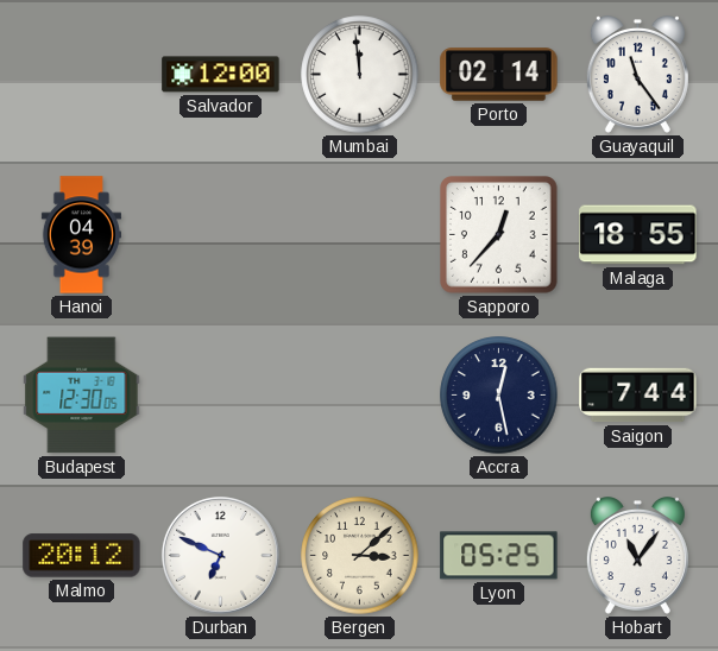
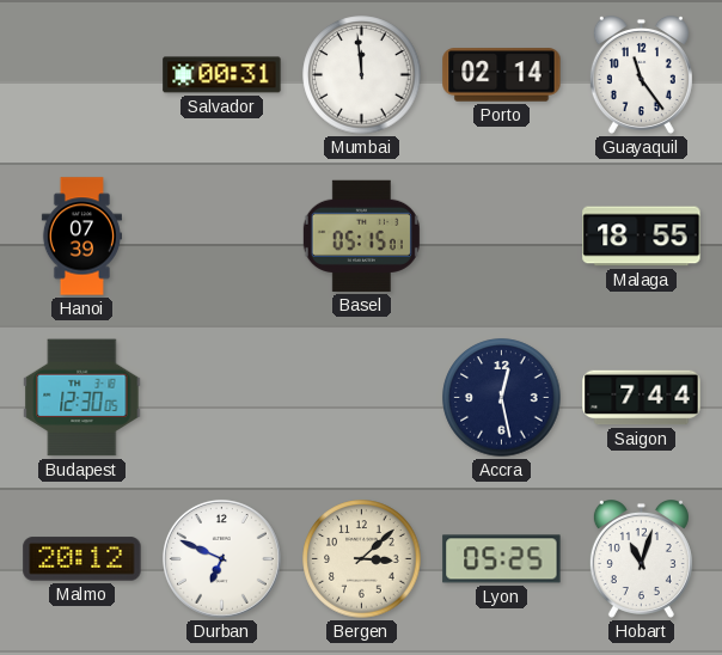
Salvador: 12:00 -> 00:31
Hanoi: 04:39 -> 07:39
Basel: none -> 05:15
Sapporo: 12:37 -> none
Hobart: 11:06 -> 11:03
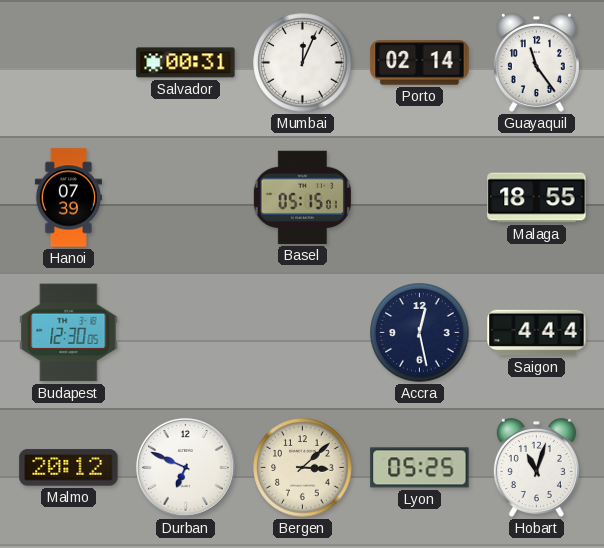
Mumbai: 11:59 -> 12:04
Saigon: 7:44 -> 4:44
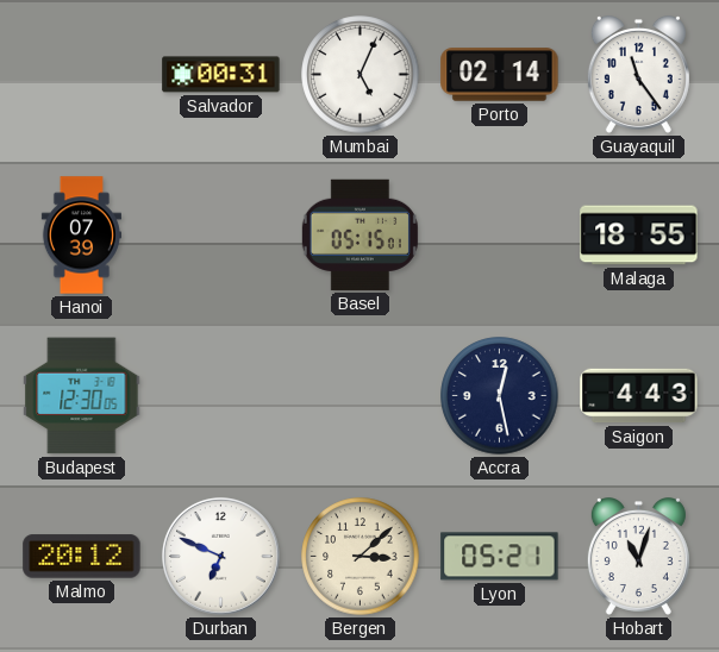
Mumbai: 12:04 -> 5:04
Saigon: 4:44 -> 4:43
Lyon: 05:25 -> 05:21
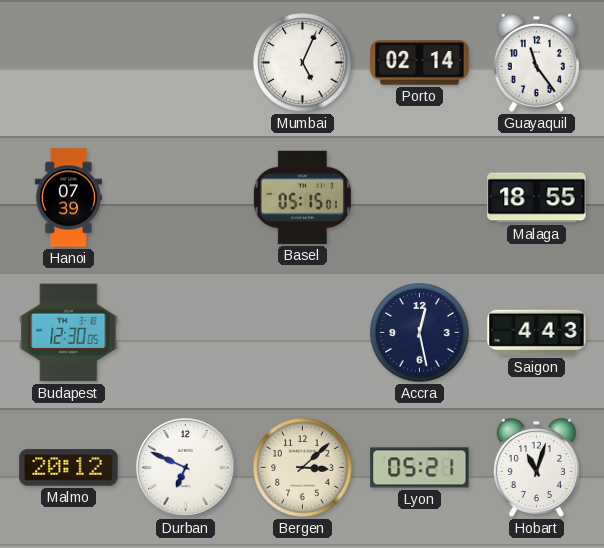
Salvador: 00:31 -> none
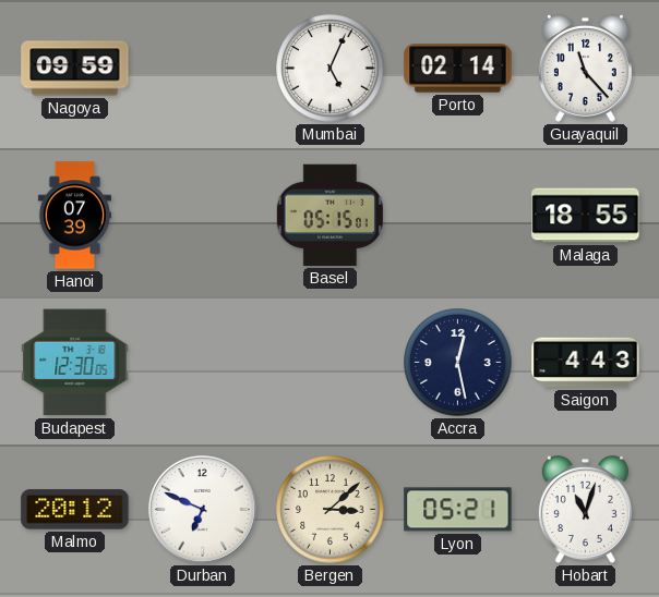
Nagoya: none -> 09:59
Guayaquil: 11:24 -> 11:23
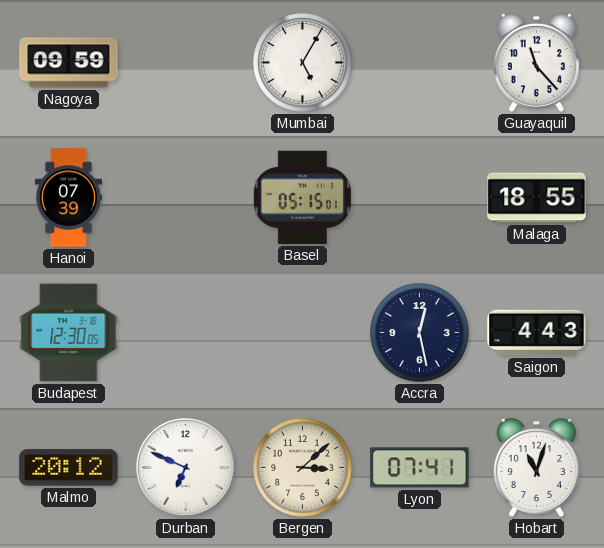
Mumbai: 5:04 -> 5:05
Porto: 02:14 -> none
Lyon: 05:21 -> 07:41
